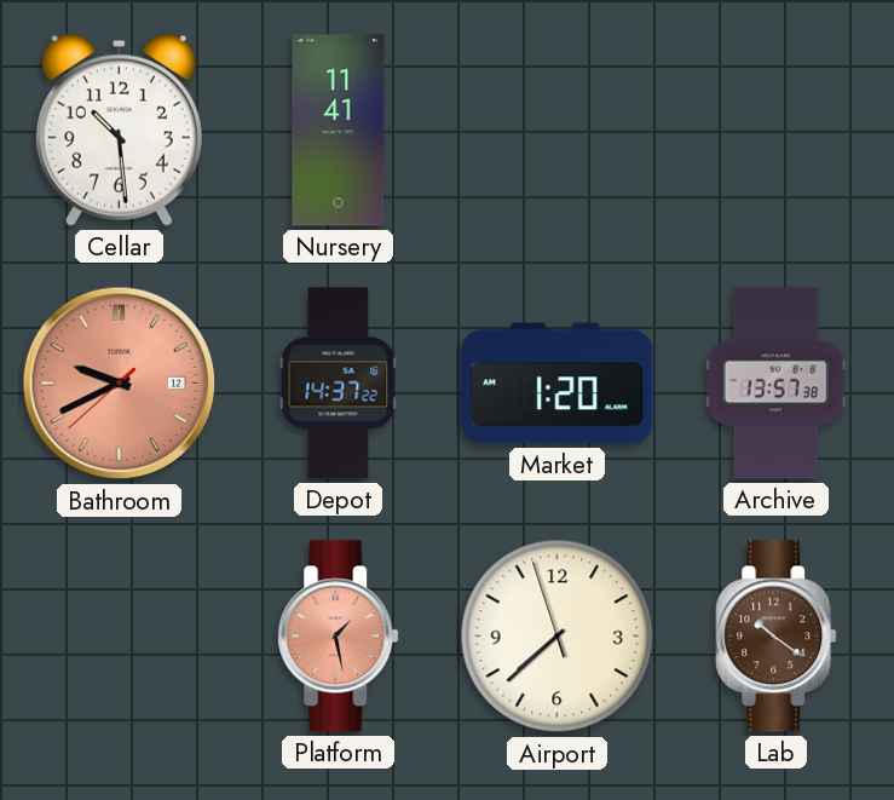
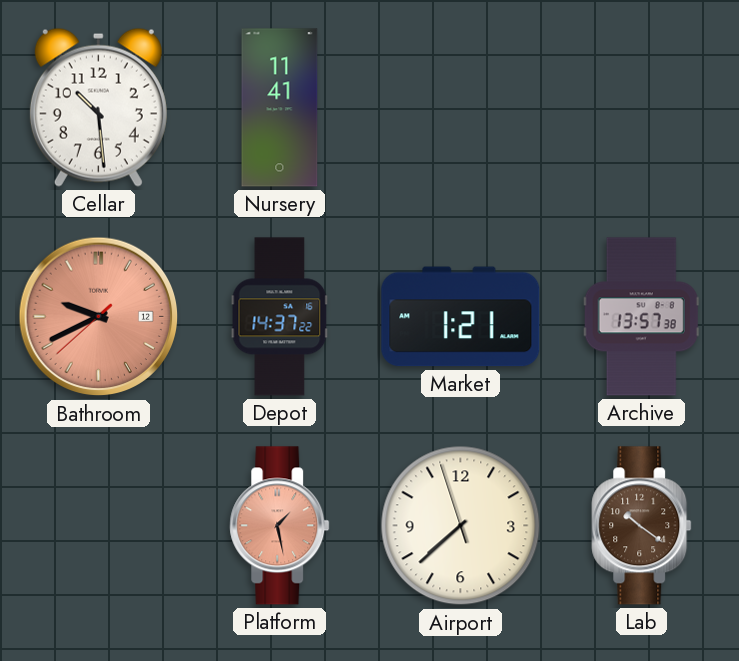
Market: 1:20 -> 1:21
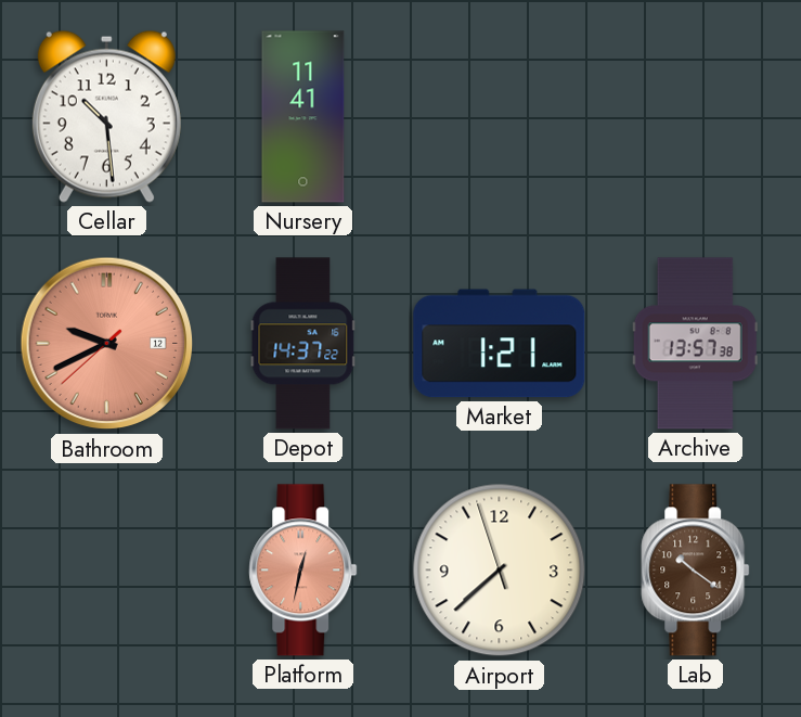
Platform: 1:28 -> 12:32
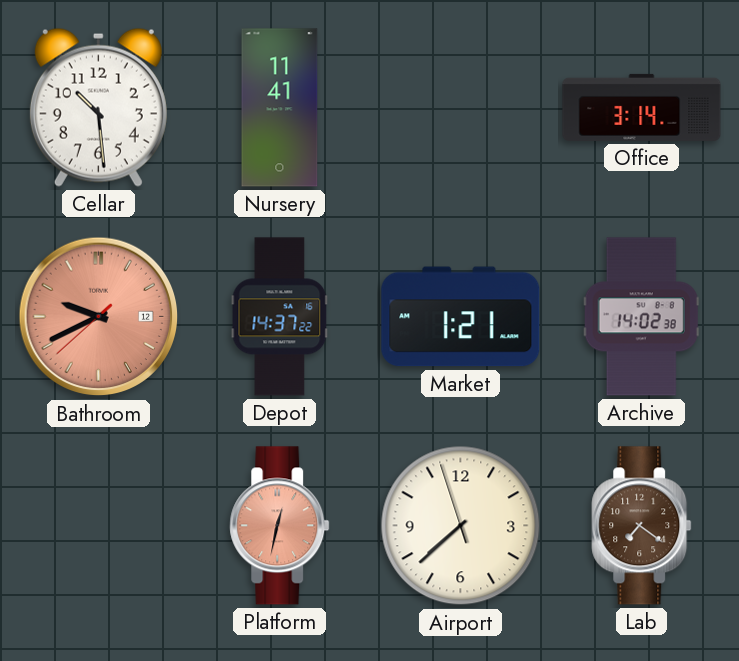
Office: none -> 3:14
Archive: 13:57 -> 14:02
Lab: 10:21 -> 7:21
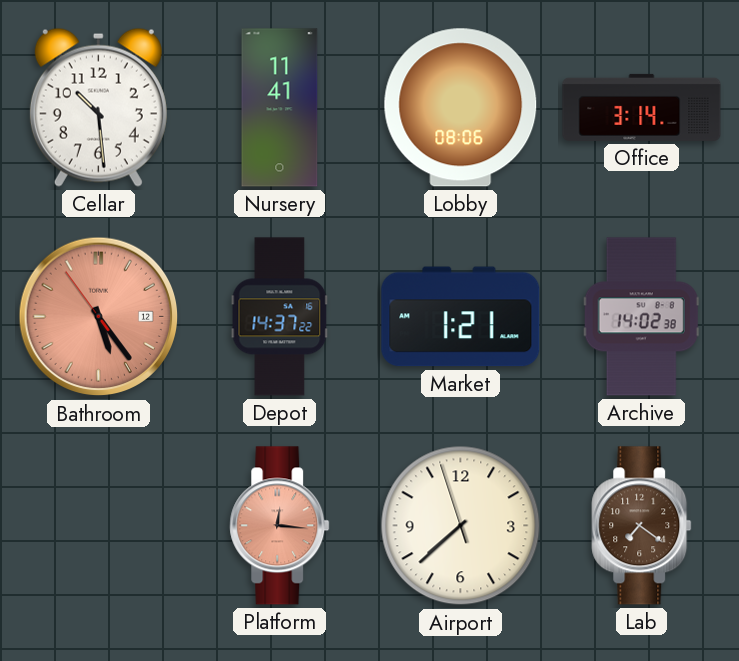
Lobby: none -> 08:06
Bathroom: 9:40 -> 5:23
Platform: 12:32 -> 12:16
